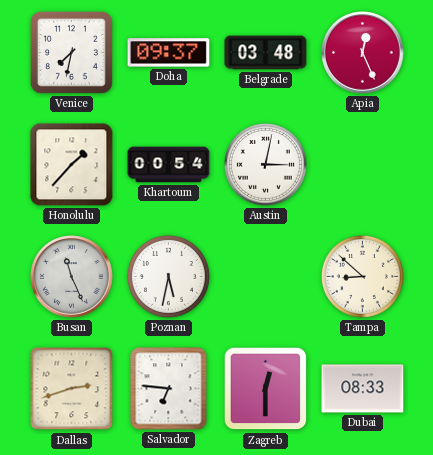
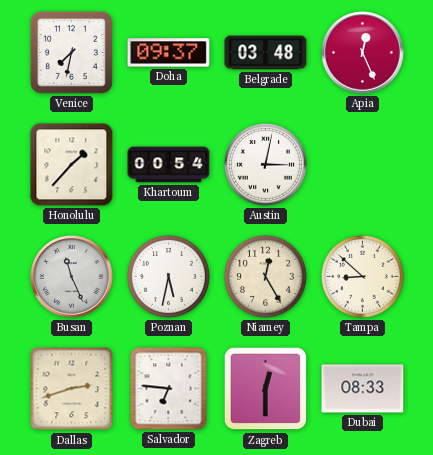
Niamey: none -> 12:25
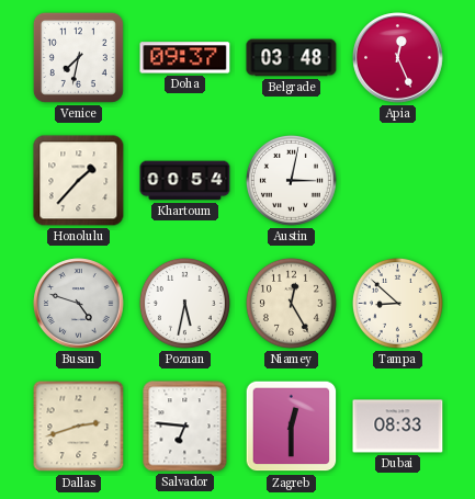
Busan: 11:26 -> 4:48
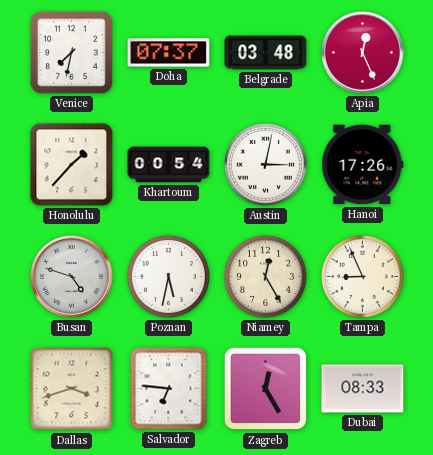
Doha: 09:37 -> 07:37
Hanoi: none -> 17:26
Tampa: 8:52 -> 8:56
Dallas: 2:42 -> 3:42
Zagreb: 12:30 -> 12:25
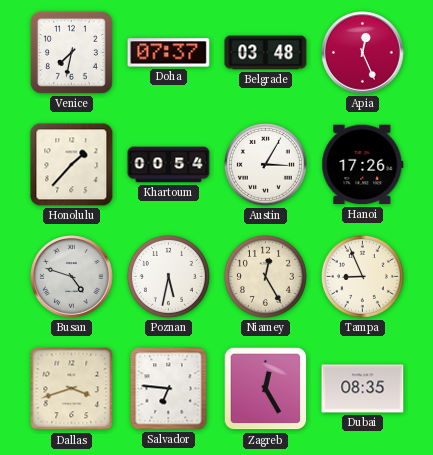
Austin: 3:02 -> 3:05
Dubai: 08:33 -> 08:35
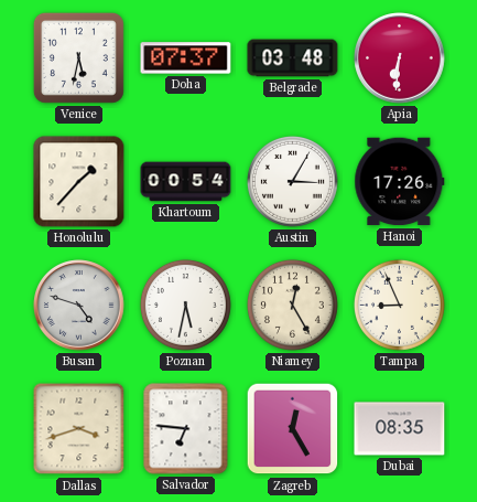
Venice: 7:32 -> 5:32
Apia: 12:26 -> 6:31
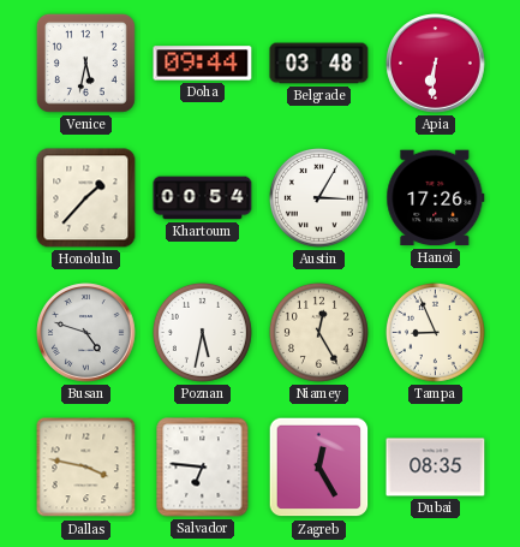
Doha: 07:37 -> 09:44
Dallas: 3:42 -> 3:47
